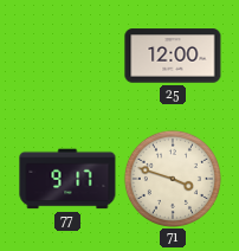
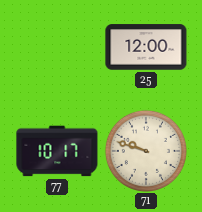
77: 9:17 -> 10:17
71: 3:48 -> 9:48
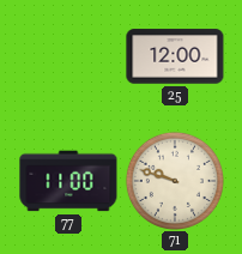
77: 10:17 -> 11:00
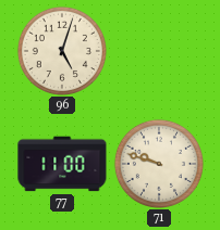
96: none -> 5:03
25: 12:00 -> none
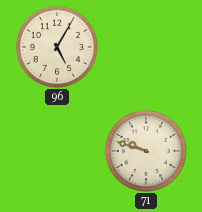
96: 5:03 -> 5:05
77: 11:00 -> none
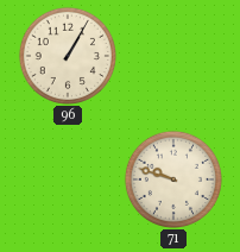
96: 5:05 -> 1:05
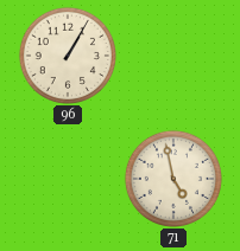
71: 9:48 -> 4:58
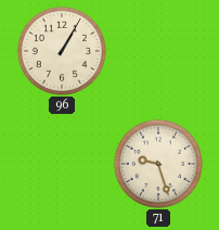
71: 4:58 -> 9:27
